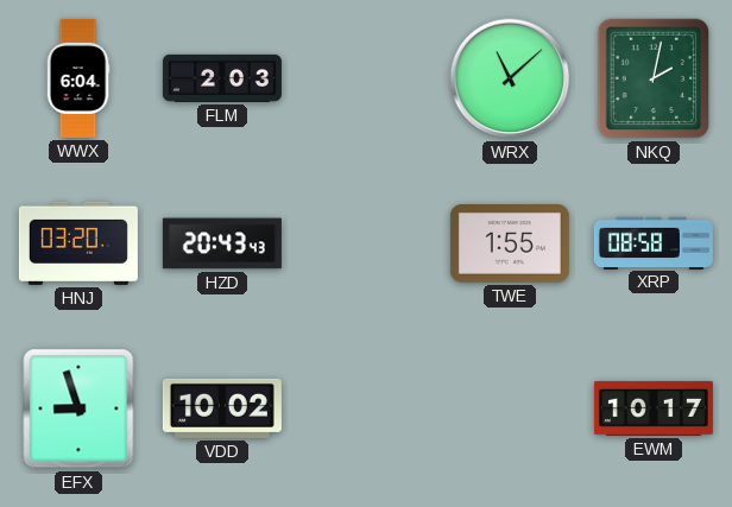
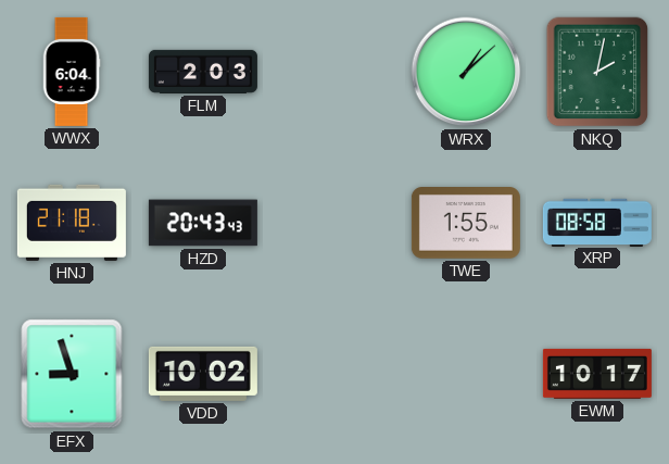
WRX: 11:08 -> 1:08
HNJ: 03:20 -> 21:18
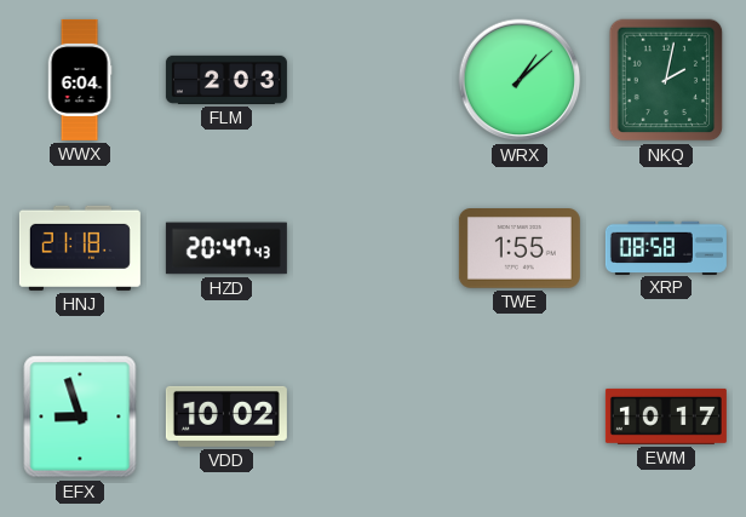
HZD: 20:43 -> 20:47
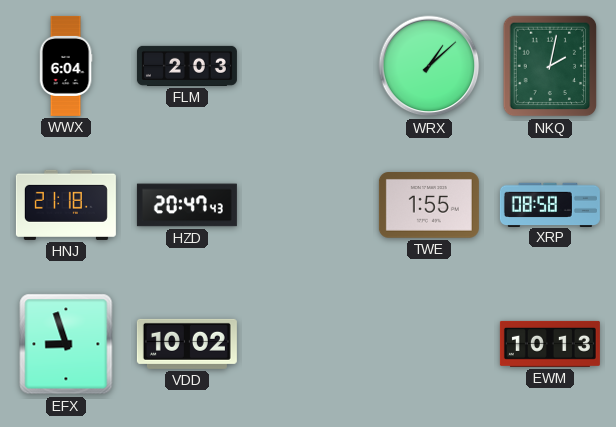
EWM: 10:17 -> 10:13
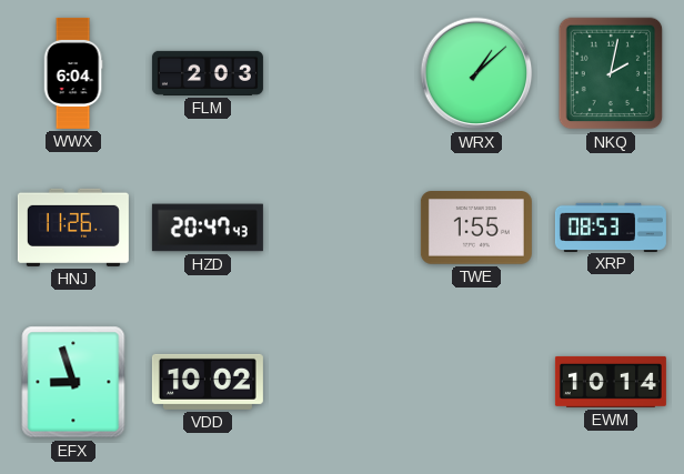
HNJ: 21:18 -> 11:26
XRP: 08:58 -> 08:53
EWM: 10:13 -> 10:14
